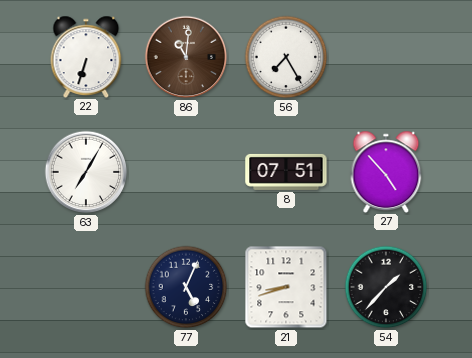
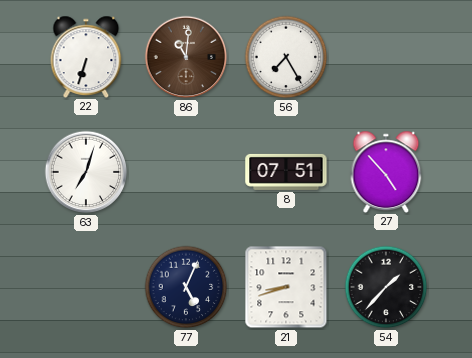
63: 7:05 -> 7:03
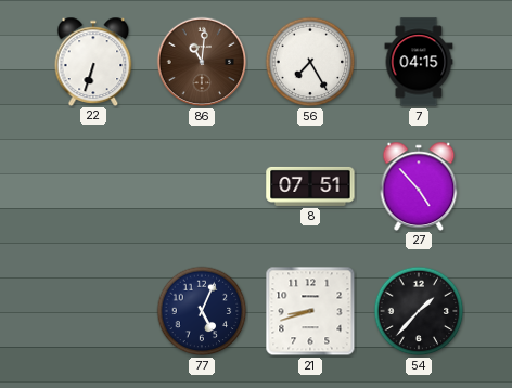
7: none -> 04:15
63: 7:03 -> none
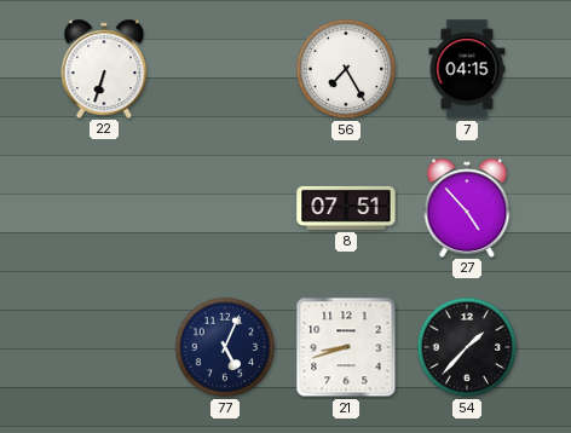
86: 11:01 -> none
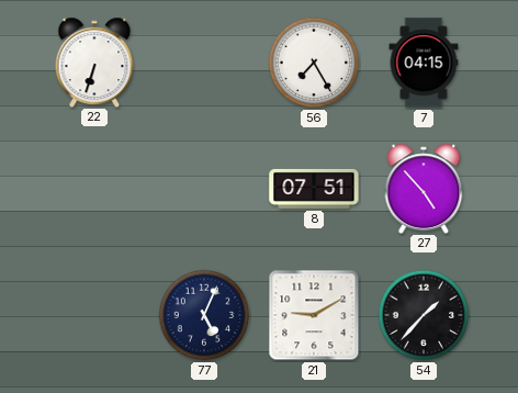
21: 8:42 -> 9:10
